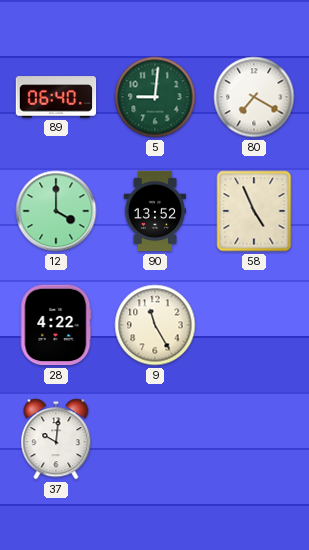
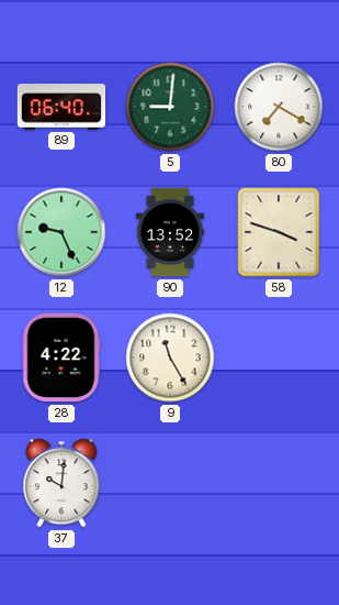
12: 4:00 -> 9:26
58: 4:56 -> 3:48
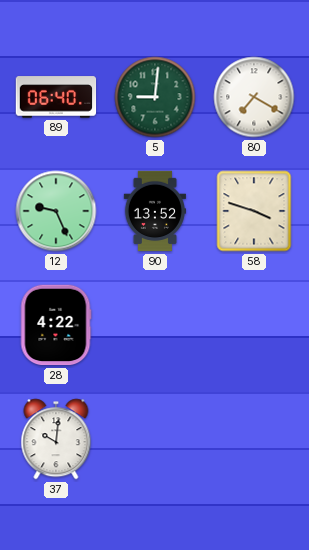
9: 11:25 -> none
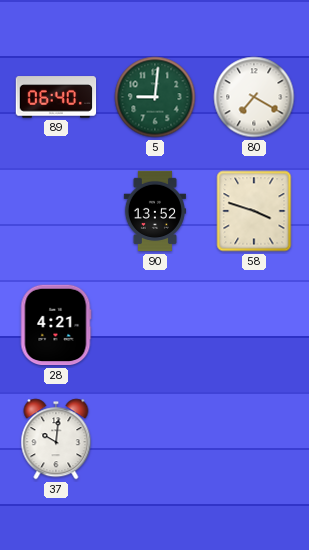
12: 9:26 -> none
28: 4:22 -> 4:21
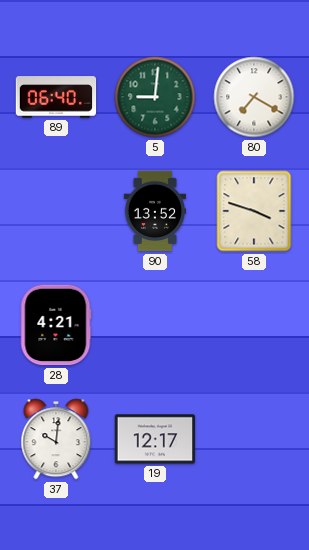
19: none -> 12:17
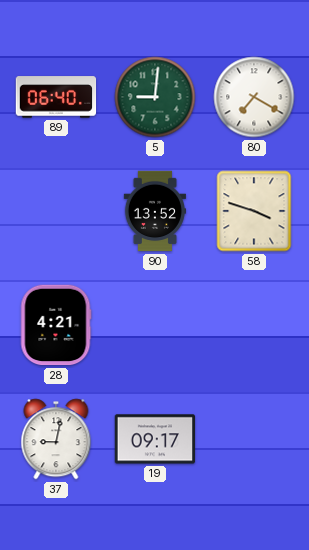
37: 10:01 -> 9:02
19: 12:17 -> 09:17
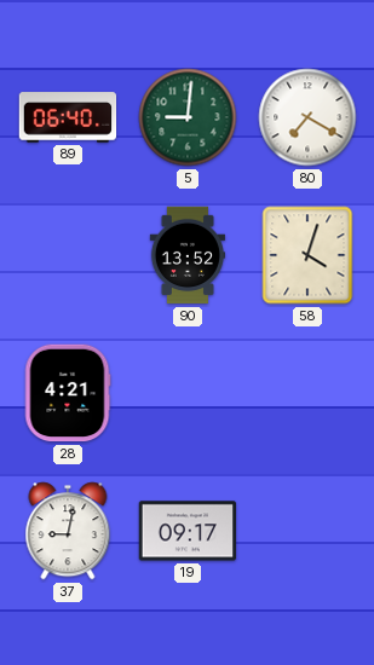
58: 3:48 -> 4:03
